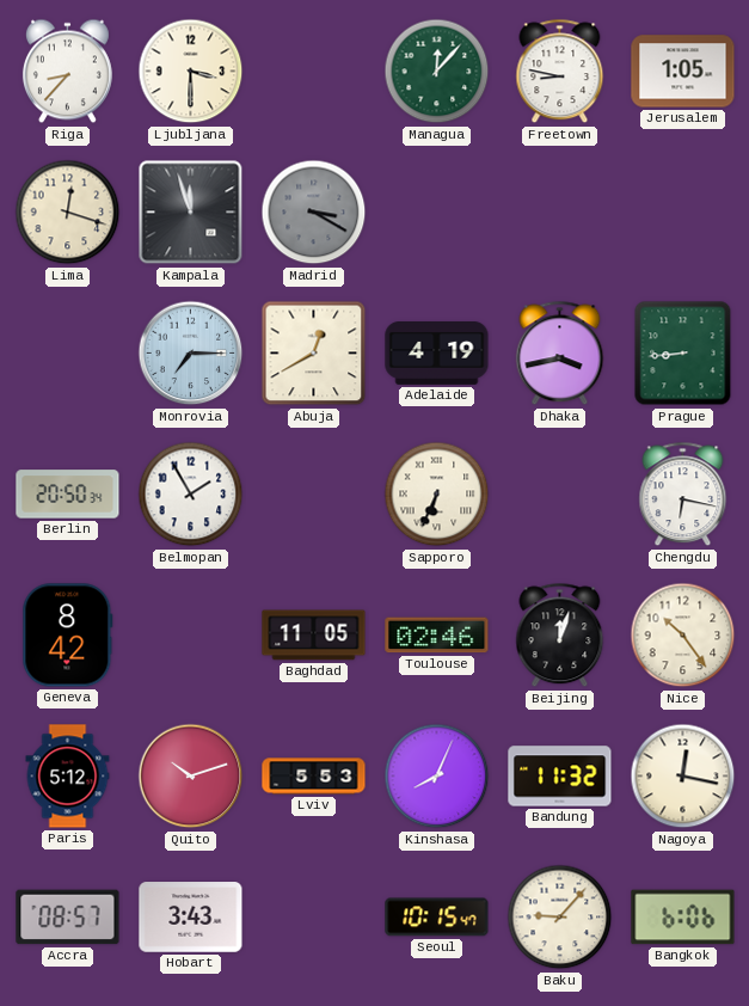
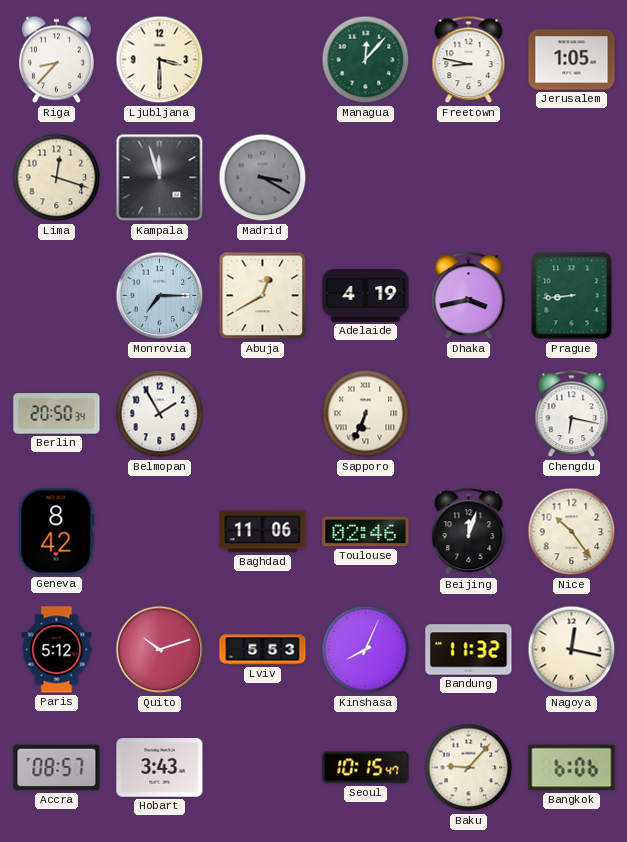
Baghdad: 11:05 -> 11:06
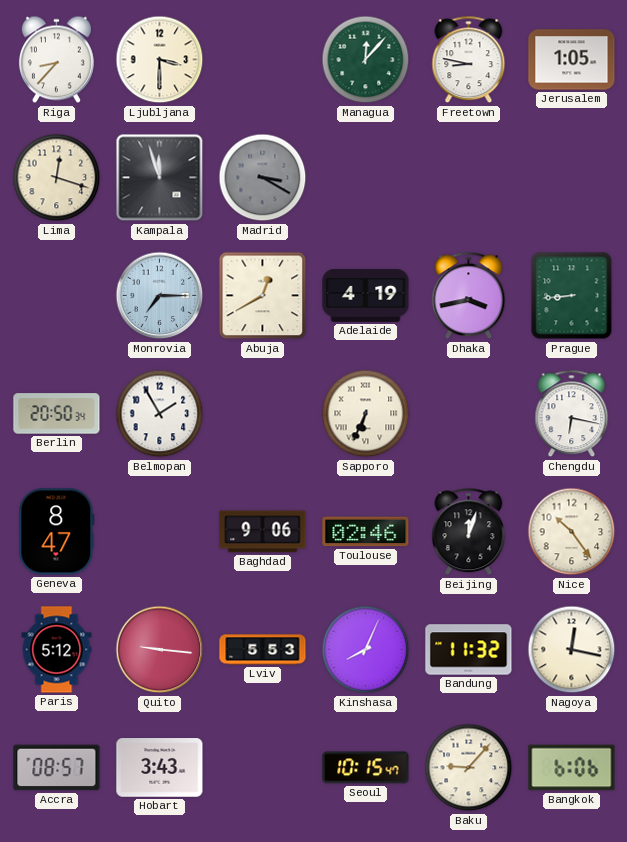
Geneva: 8:42 -> 8:47
Baghdad: 11:06 -> 9:06
Quito: 10:12 -> 9:16
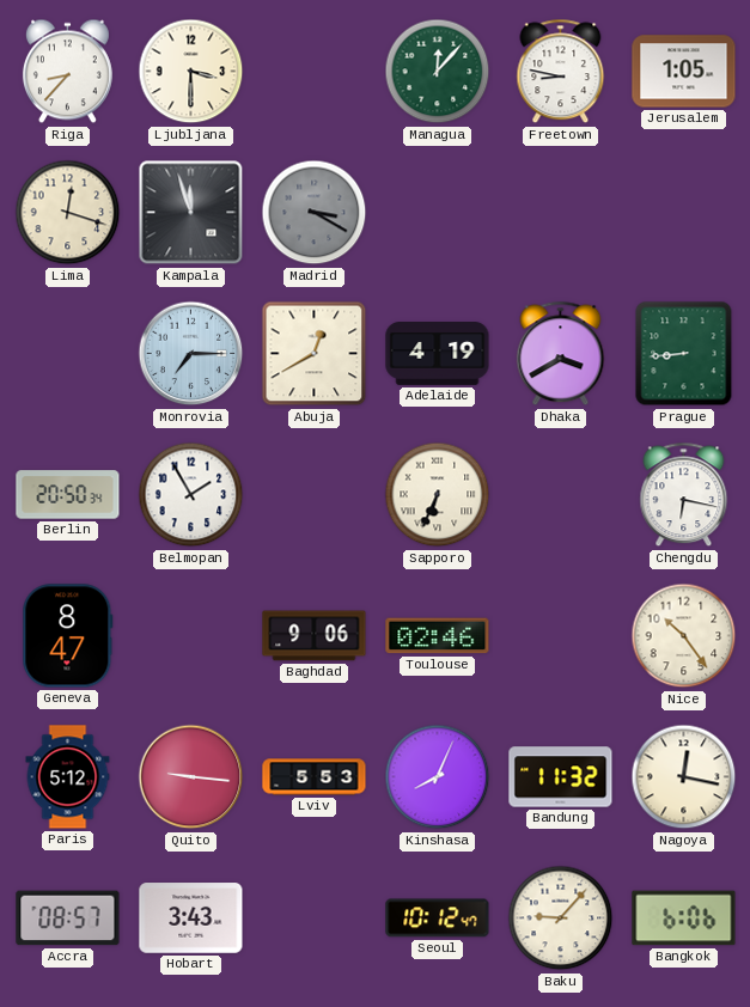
Dhaka: 3:43 -> 3:40
Beijing: 12:03 -> none
Seoul: 10:15 -> 10:12
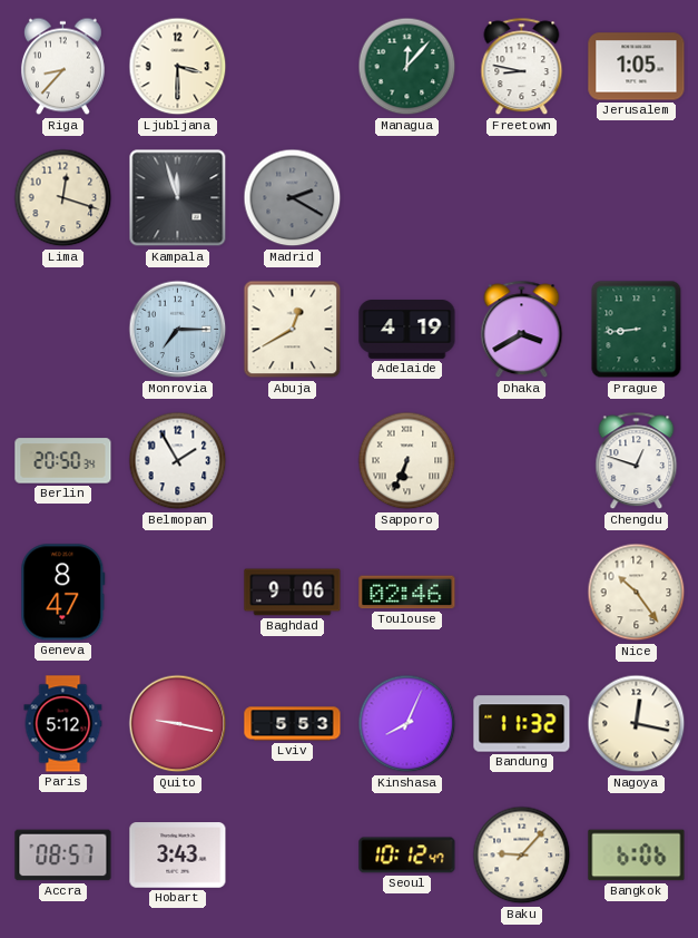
Madrid: 3:20 -> 2:20
Chengdu: 6:17 -> 12:48
Quito: 9:16 -> 9:17
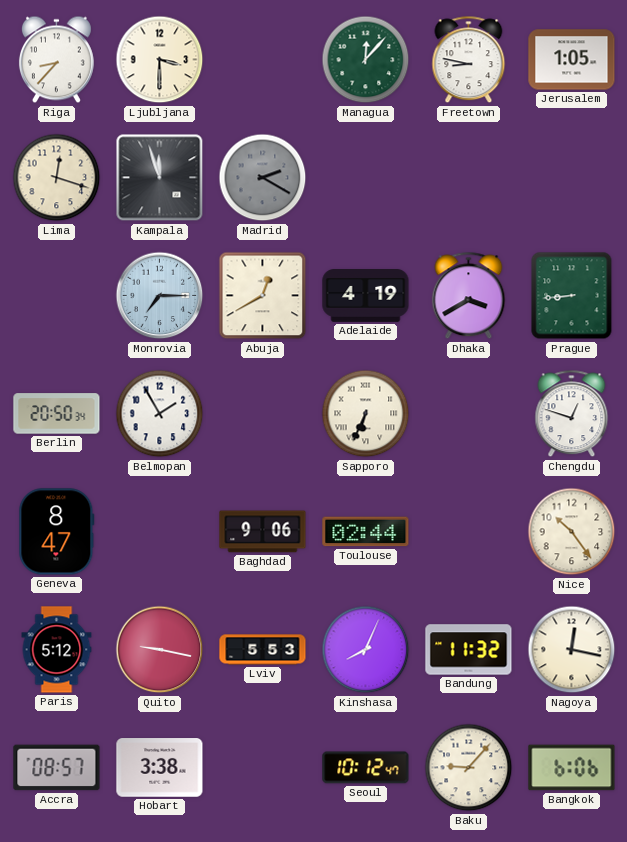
Toulouse: 02:46 -> 02:44
Hobart: 3:43 -> 3:38
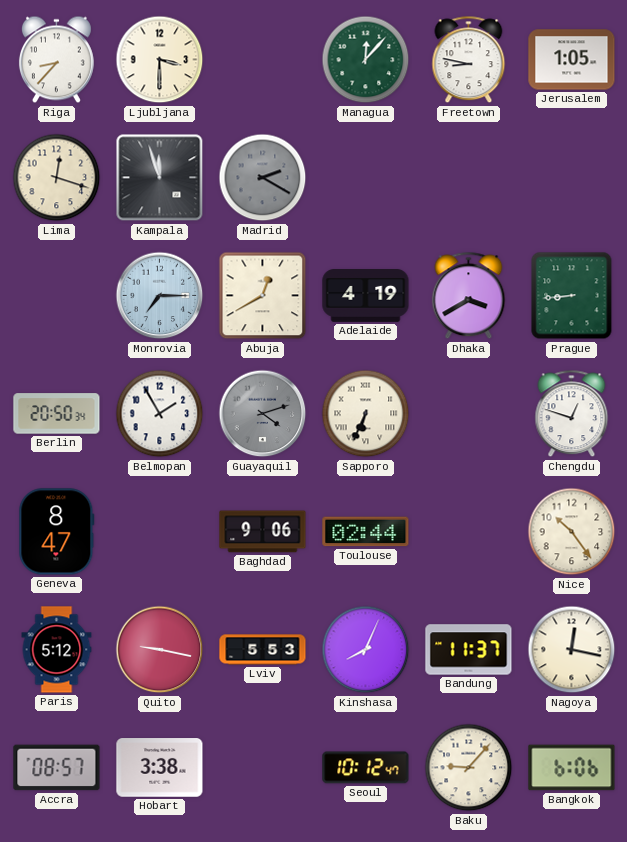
Guayaquil: none -> 4:12
Bandung: 11:32 -> 11:37
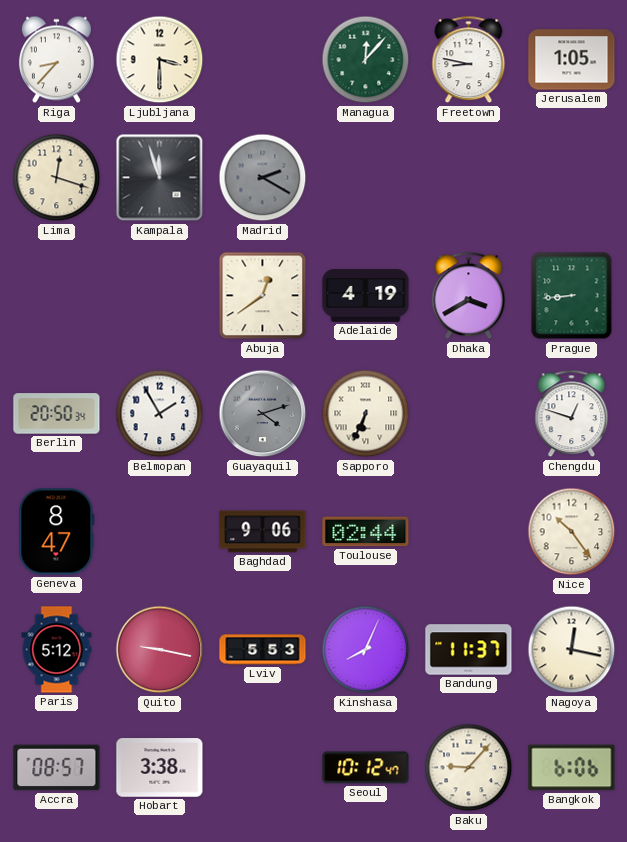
Monrovia: 7:15 -> none
Abuja: 12:40 -> 12:39
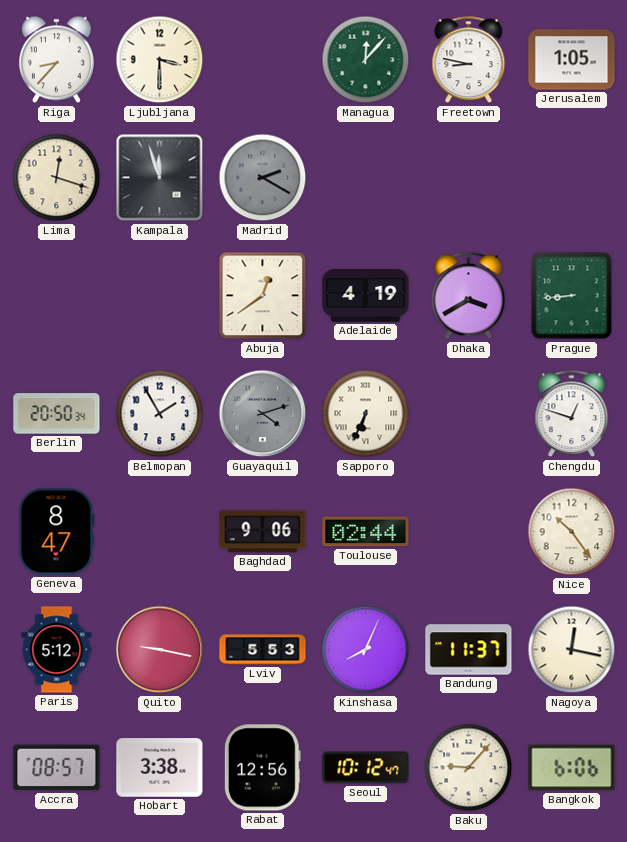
Rabat: none -> 12:56
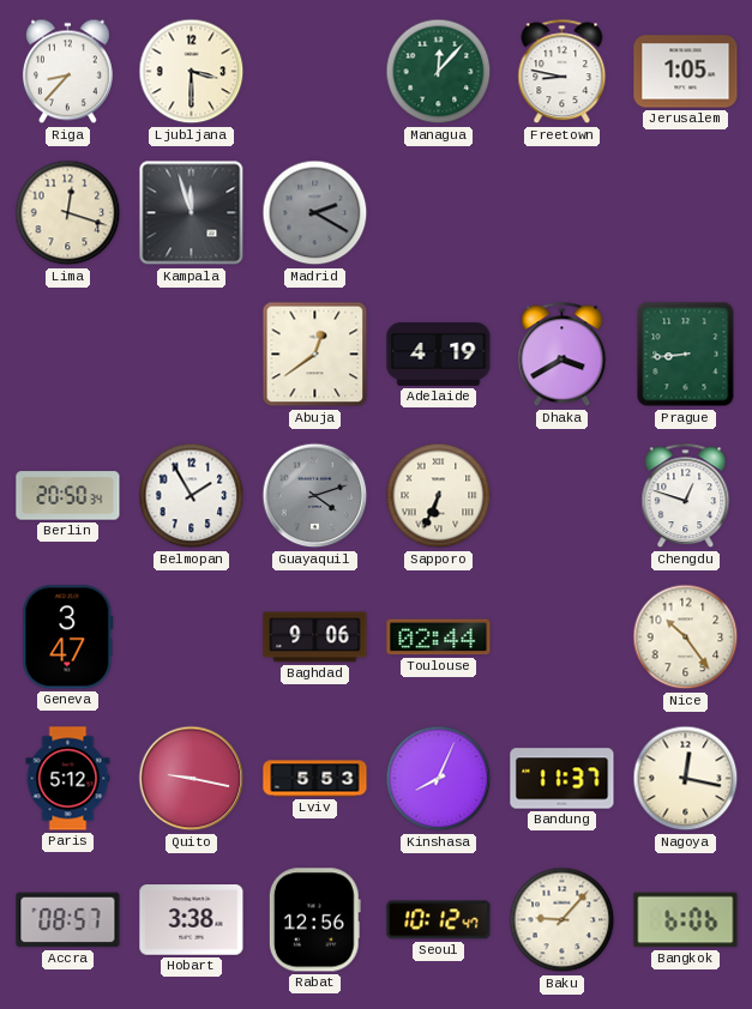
Geneva: 8:47 -> 3:47
